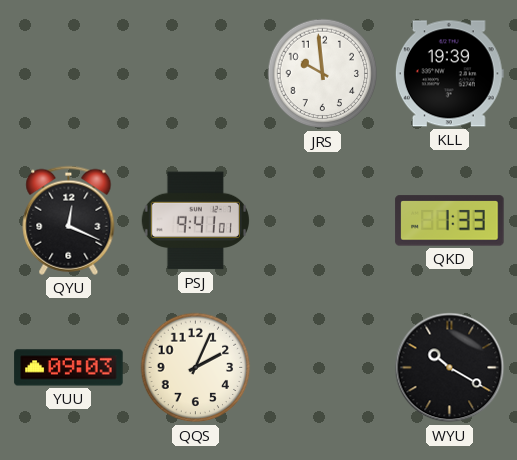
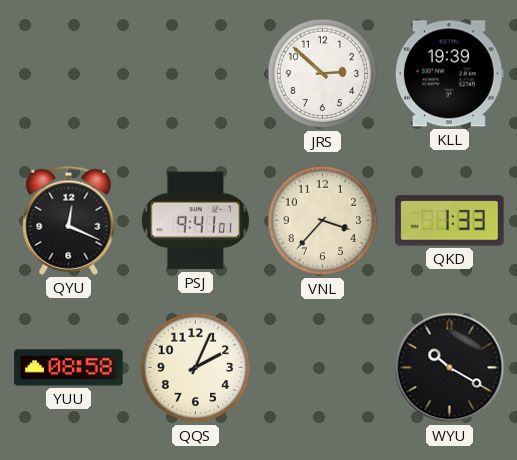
JRS: 9:59 -> 2:52
VNL: none -> 3:37
YUU: 09:03 -> 08:58
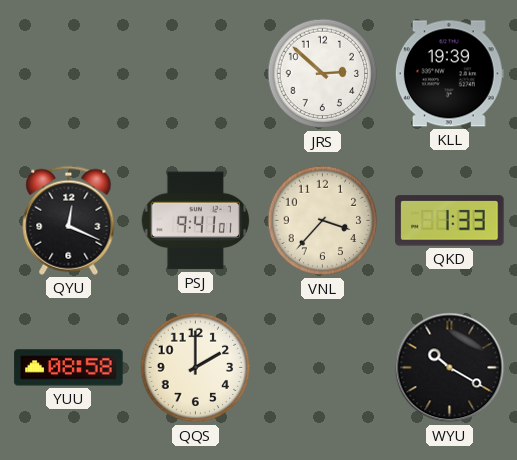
QQS: 2:04 -> 2:00
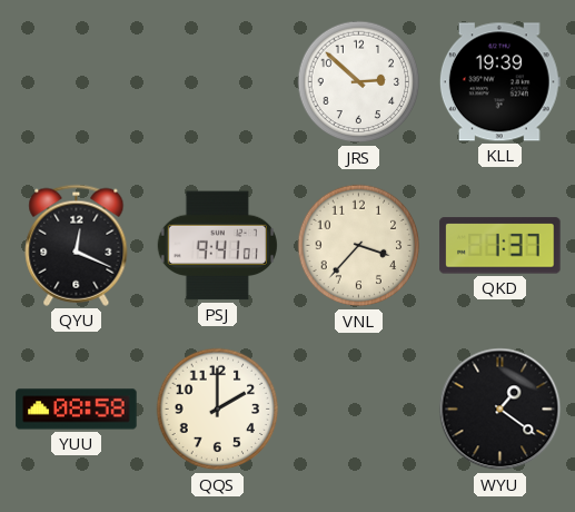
QKD: 1:33 -> 1:37
WYU: 10:20 -> 1:21
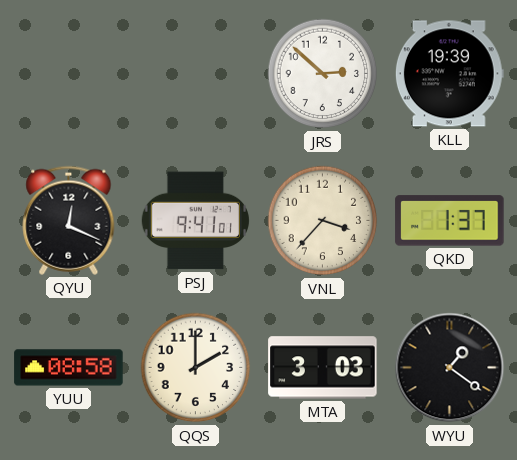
MTA: none -> 3:03
